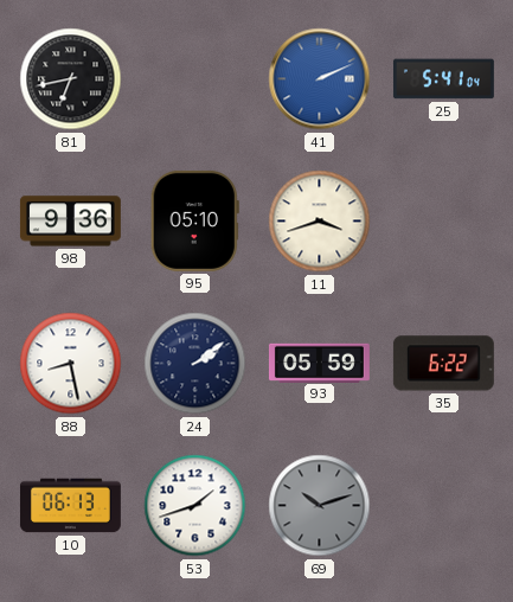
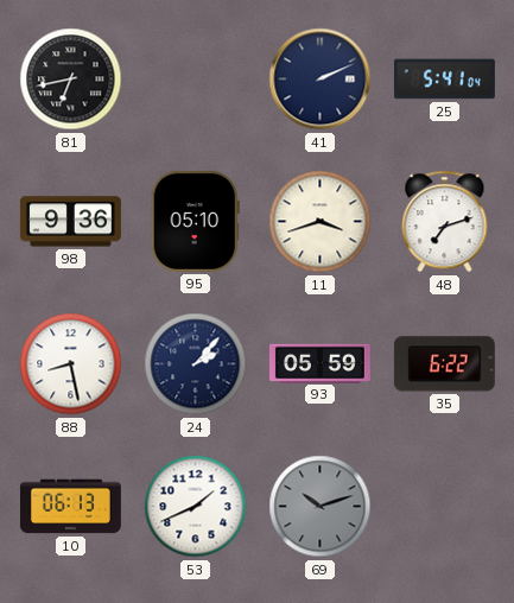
41 dial: blue -> navy
48: none -> 7:12
24: 2:09 -> 2:07
53: 1:42 -> 1:41
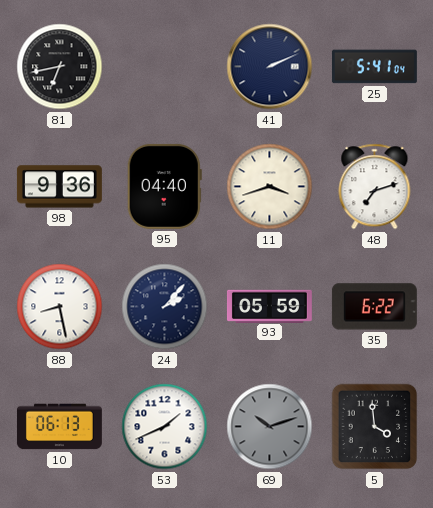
95: 05:10 -> 04:40
5: none -> 3:59
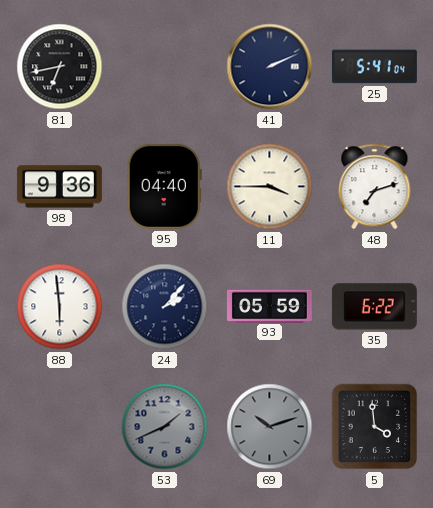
11: 3:42 -> 3:45
88: 8:28 -> 5:59
10: 06:13 -> none
53 dial: white -> grey
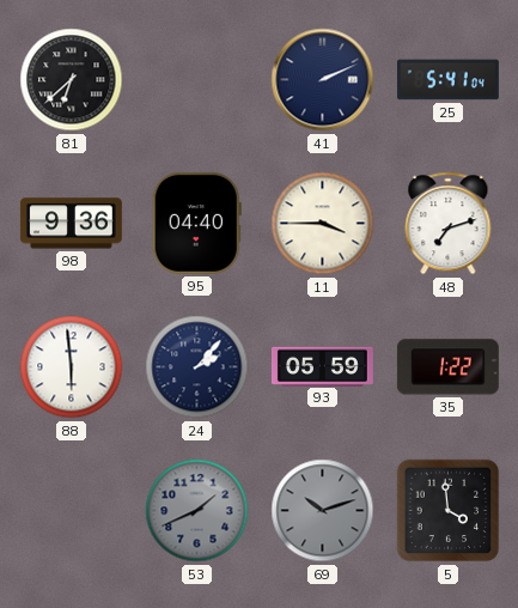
81: 6:43 -> 6:38
35: 6:22 -> 1:22
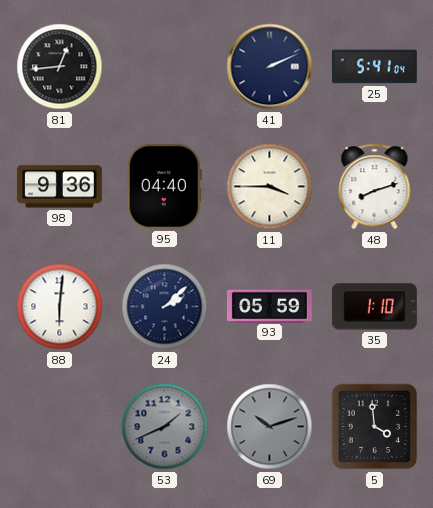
81: 6:38 -> 12:44
48: 7:12 -> 8:12
88: 5:59 -> 6:01
24: 2:07 -> 2:08
35: 1:22 -> 1:10
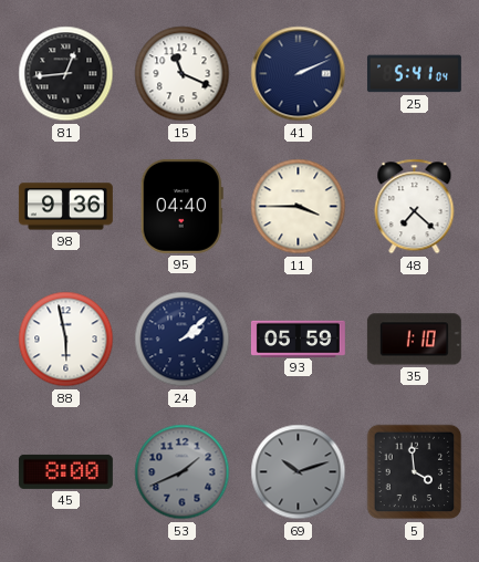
15: none -> 11:19
48: 8:12 -> 7:22
88: 6:01 -> 5:58
45: none -> 8:00
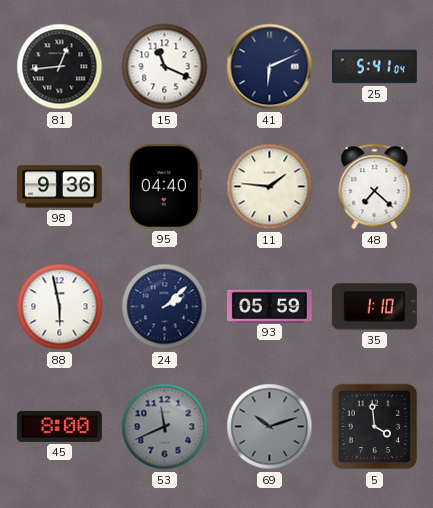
41: 2:11 -> 6:11
11: 3:45 -> 1:46
53: 1:41 -> 11:41
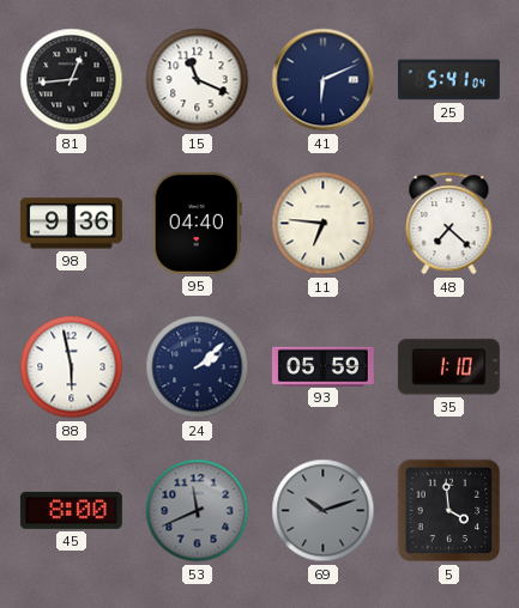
11: 1:46 -> 6:46
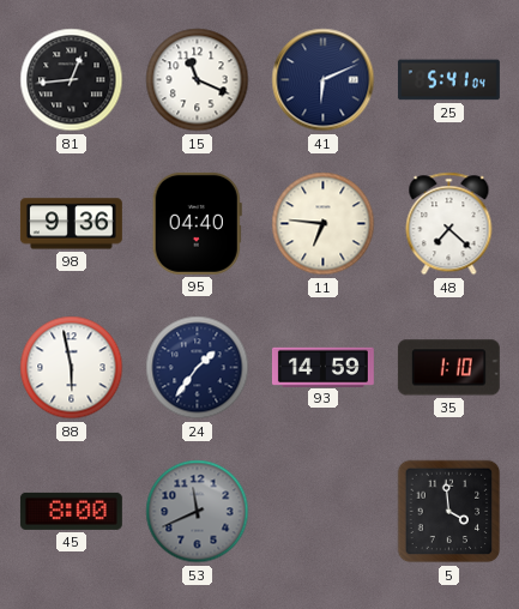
24: 2:08 -> 1:36
93: 05:59 -> 14:59
69: 10:12 -> none
